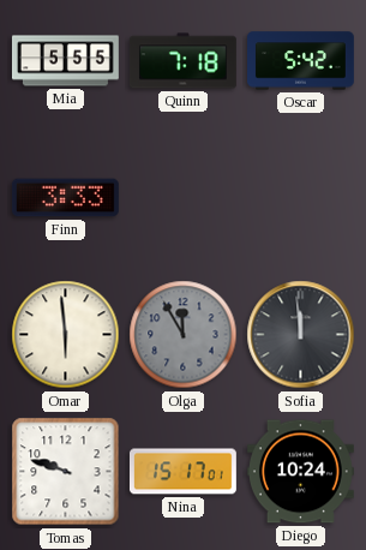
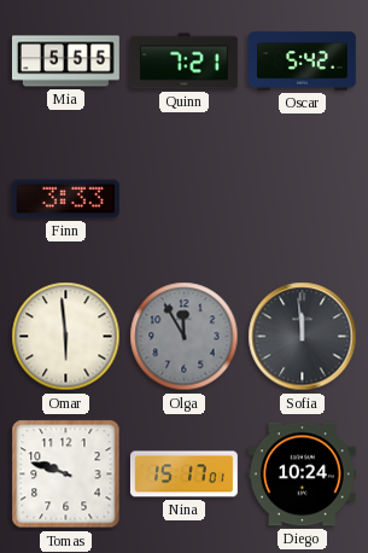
Quinn: 7:18 -> 7:21
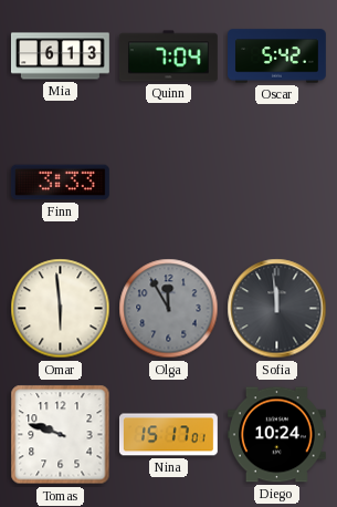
Mia: 5:55 -> 6:13
Quinn: 7:21 -> 7:04
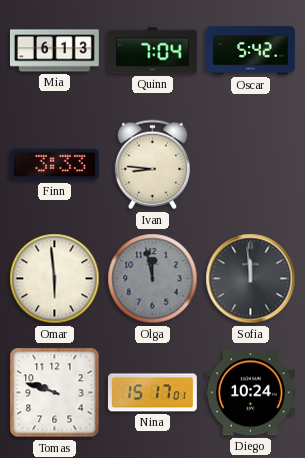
Ivan: none -> 8:46
Olga: 11:55 -> 11:58
